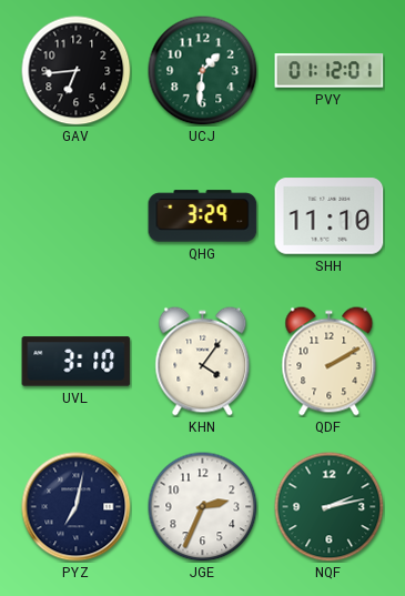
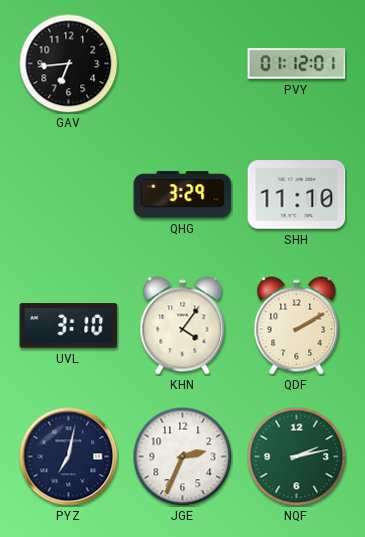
UCJ: 1:31 -> none
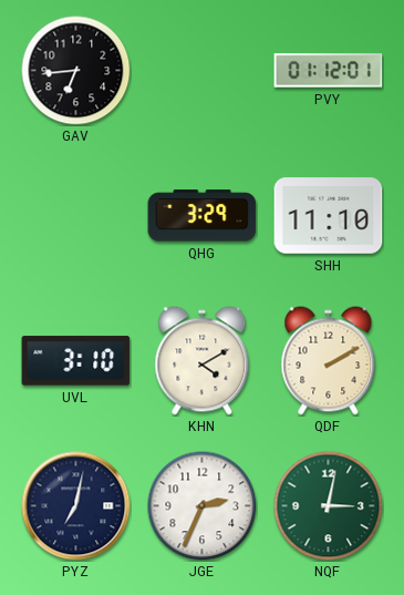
KHN: 4:06 -> 4:10
NQF: 2:13 -> 3:02
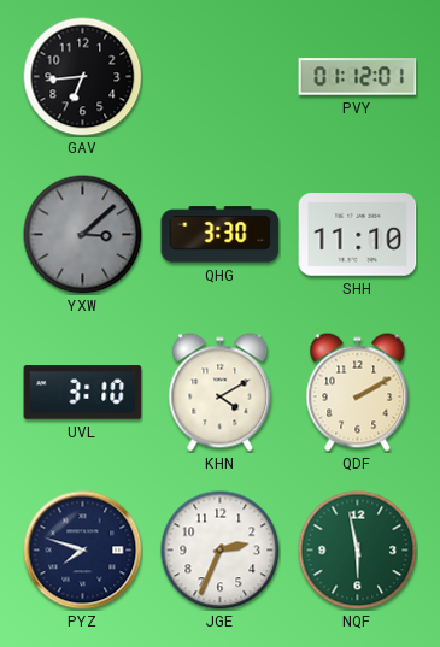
YXW: none -> 3:08
QHG: 3:29 -> 3:30
PYZ: 7:02 -> 7:48
NQF: 3:02 -> 5:58
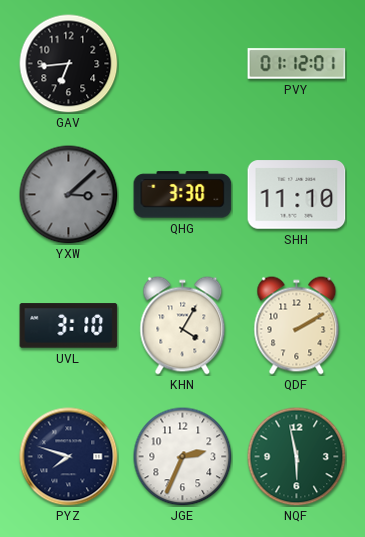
KHN: 4:10 -> 4:05
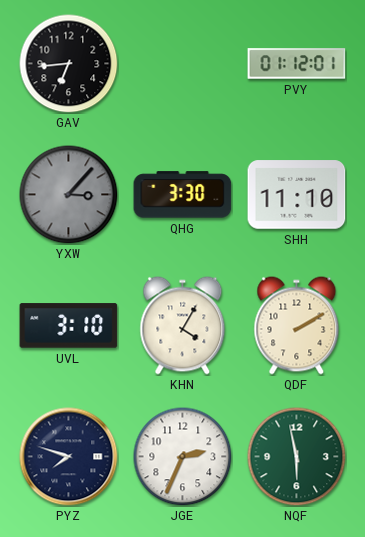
YXW: 3:08 -> 3:07
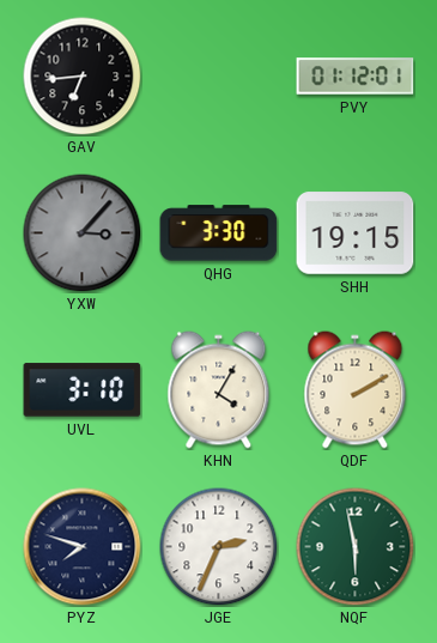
SHH: 11:10 -> 19:15
